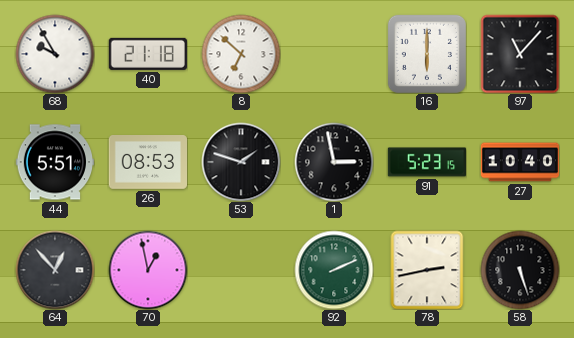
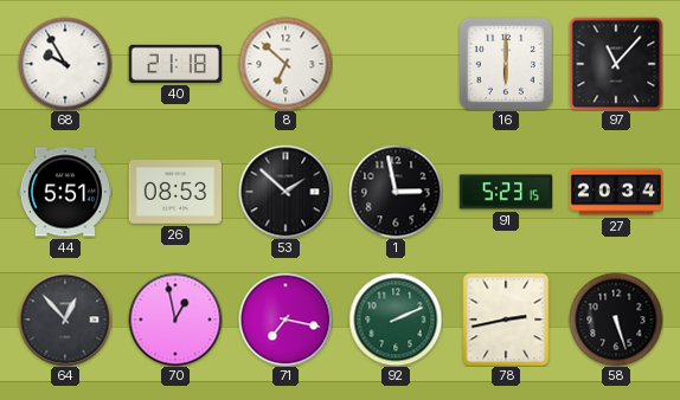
53: 1:48 -> 1:52
27: 10:40 -> 20:34
71: none -> 7:17
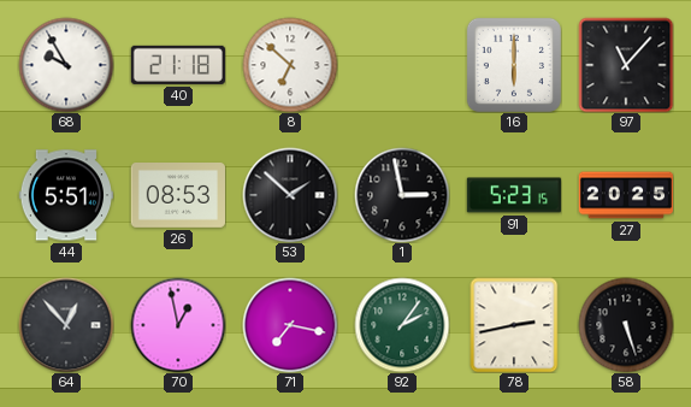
27: 20:34 -> 20:25
92: 2:11 -> 2:06
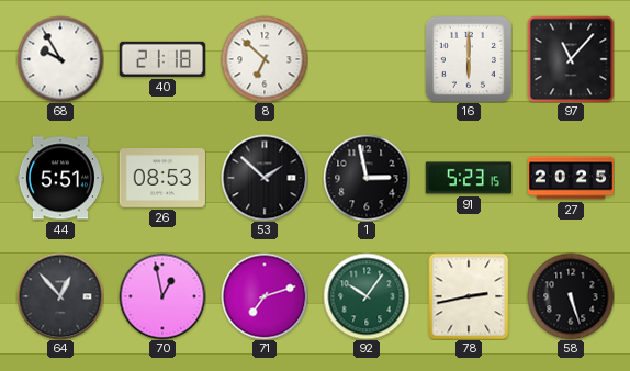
71: 7:17 -> 7:12
92: 2:06 -> 10:06
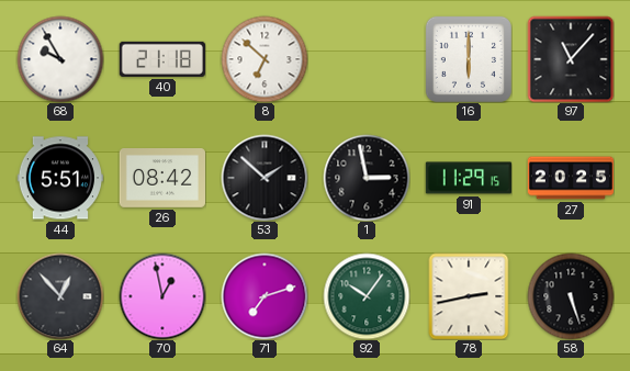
26: 08:53 -> 08:42
91: 5:23 -> 11:29
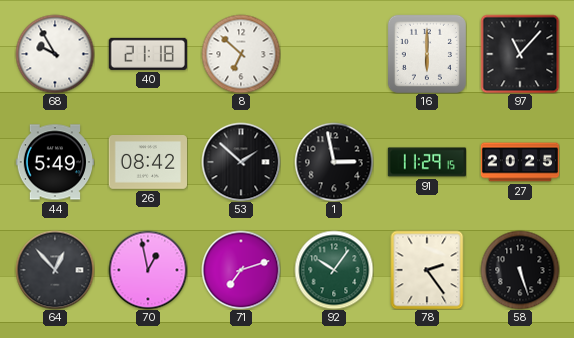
44: 5:51 -> 5:49
78: 2:43 -> 2:24
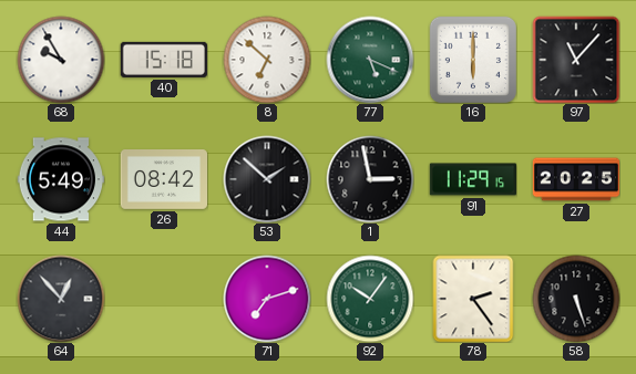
40: 21:18 -> 15:18
77: none -> 5:19
70: 12:58 -> none
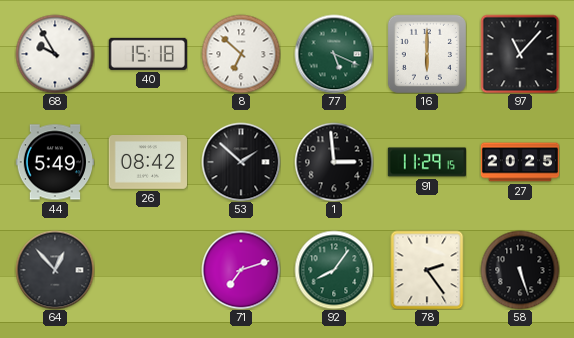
1: 2:58 -> 2:59
92: 10:06 -> 8:06
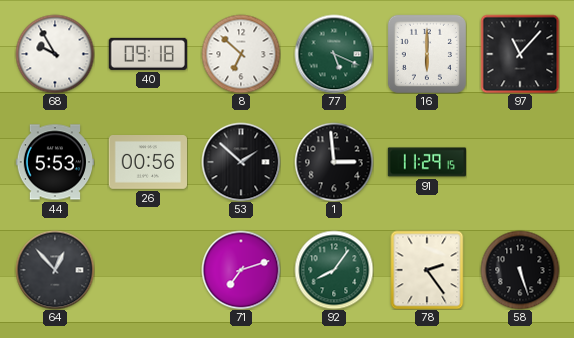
40: 15:18 -> 09:18
44: 5:49 -> 5:53
26: 08:42 -> 00:56
27: 20:25 -> none
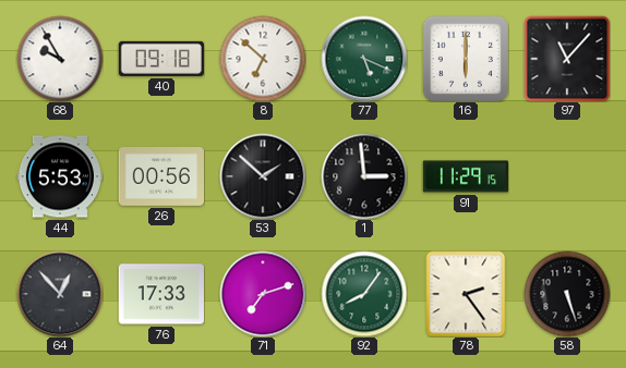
76: none -> 17:33
